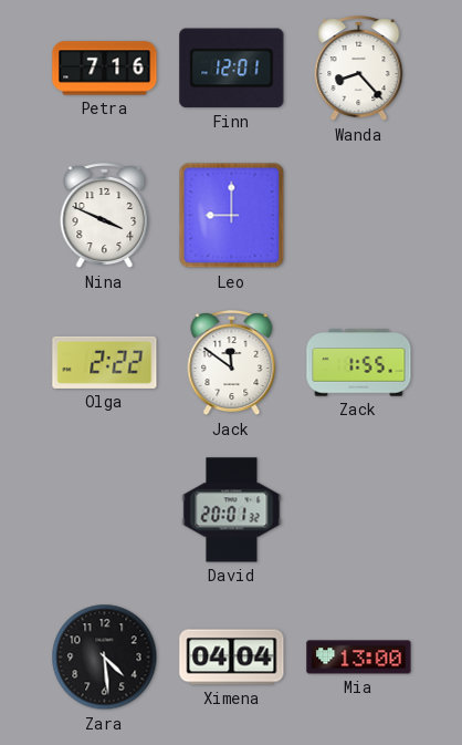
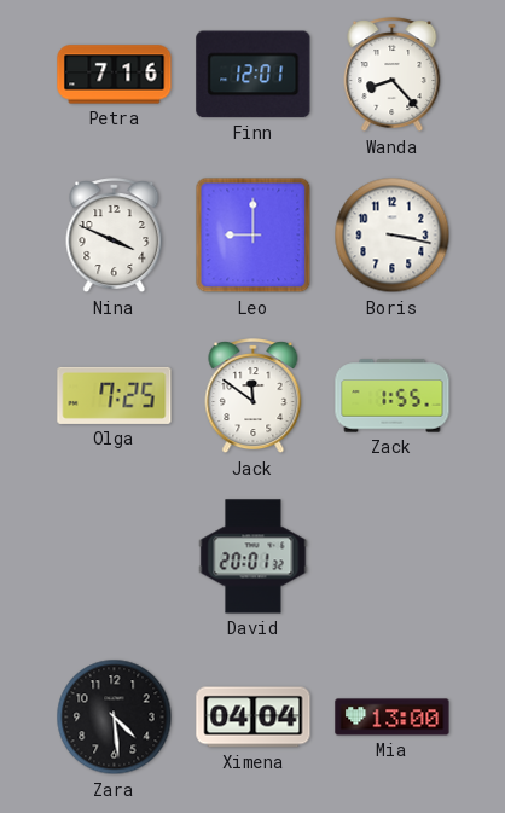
Boris: none -> 3:17
Olga: 2:22 -> 7:25
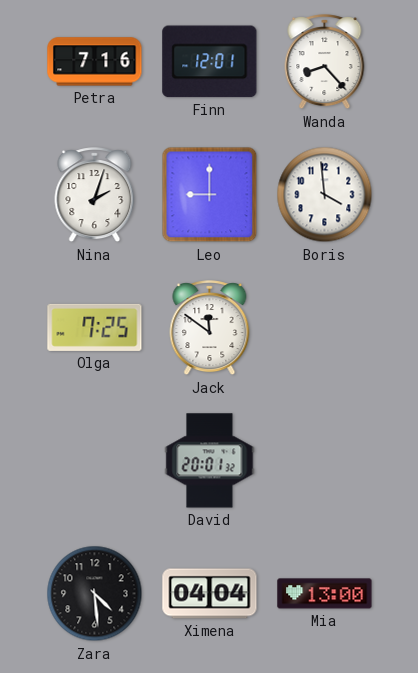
Nina: 3:49 -> 2:03
Boris: 3:17 -> 3:59
Zack: 1:55 -> none
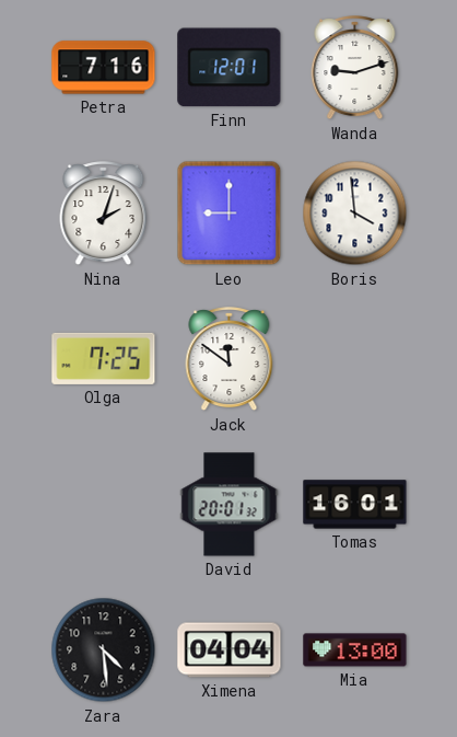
Wanda: 8:23 -> 9:12
Tomas: none -> 16:01
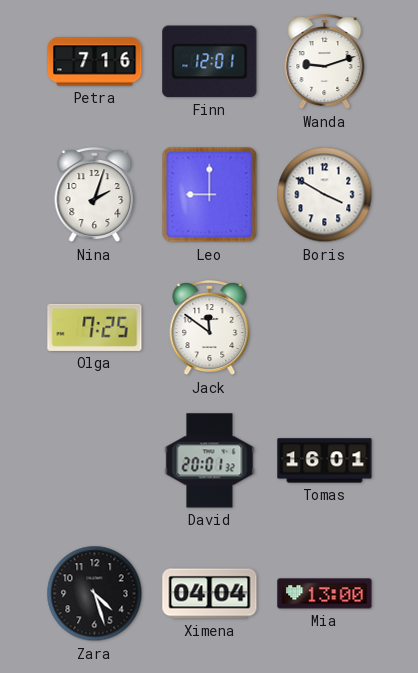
Boris: 3:59 -> 3:50
Zara: 4:29 -> 4:27
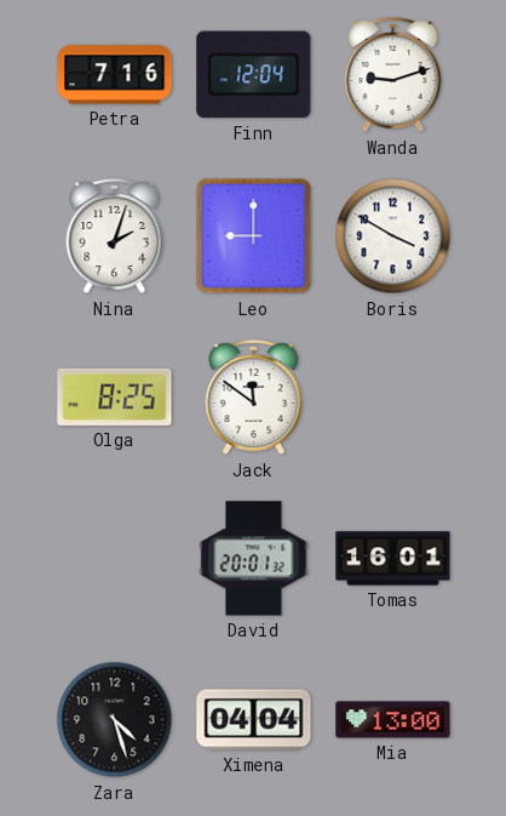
Finn: 12:01 -> 12:04
Olga: 7:25 -> 8:25
